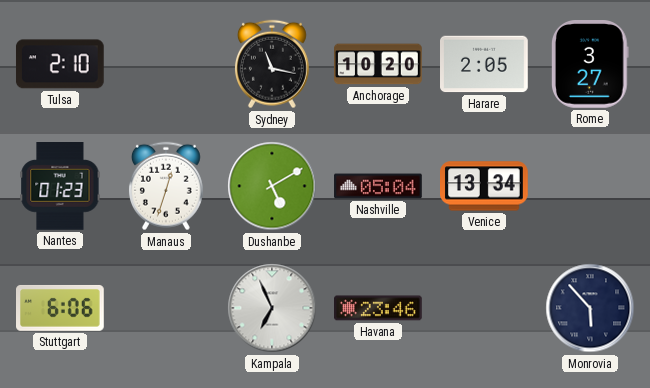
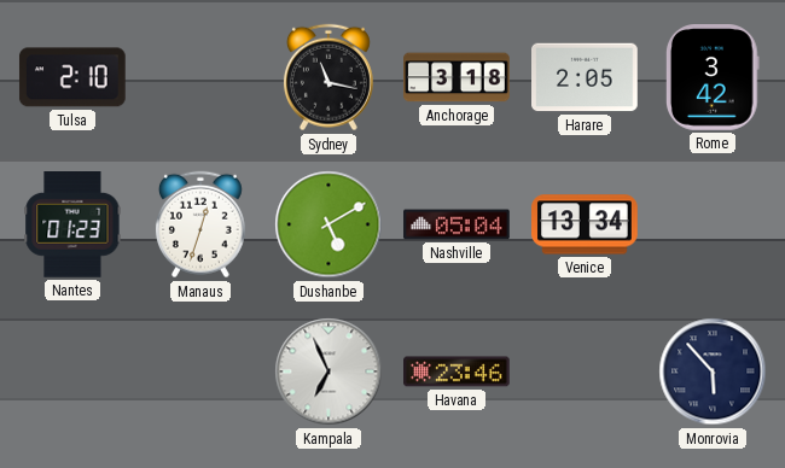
Anchorage: 10:20 -> 3:18
Rome: 3:27 -> 3:42
Stuttgart: 6:06 -> none
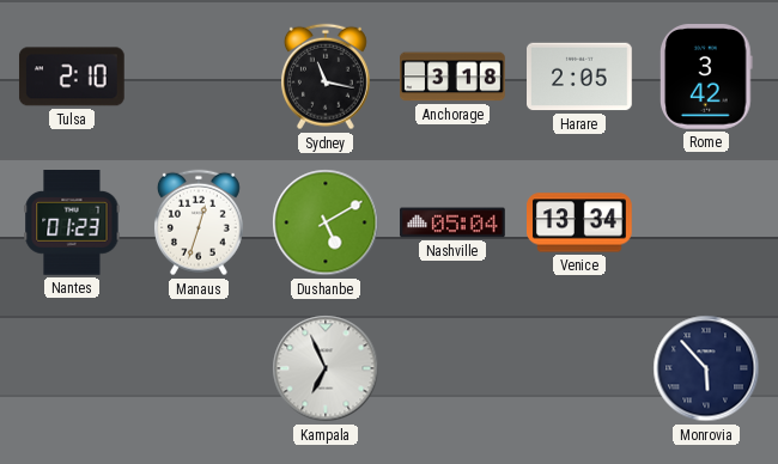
Havana: 23:46 -> none
